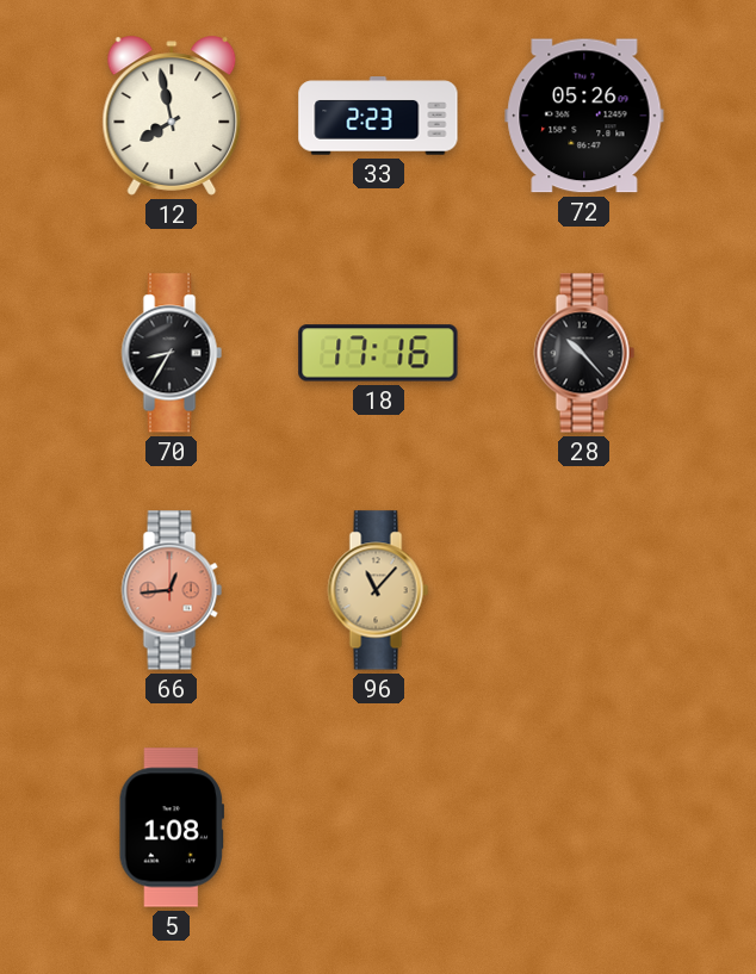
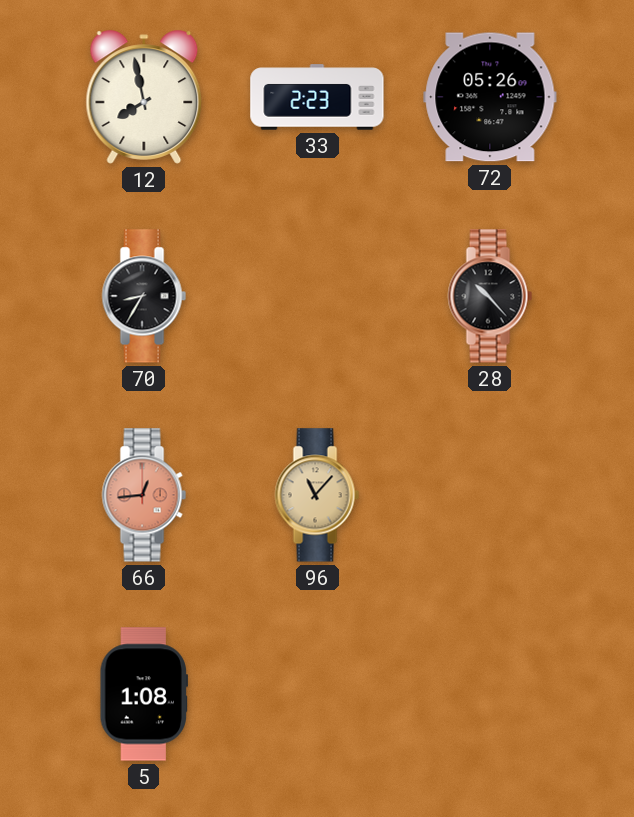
18: 17:16 -> none
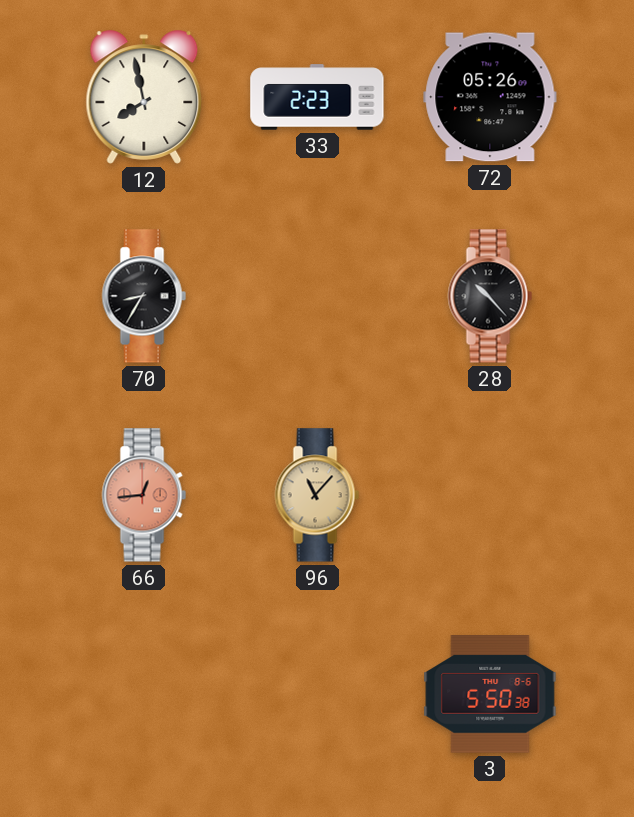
5: 1:08 -> none
3: none -> 5:50
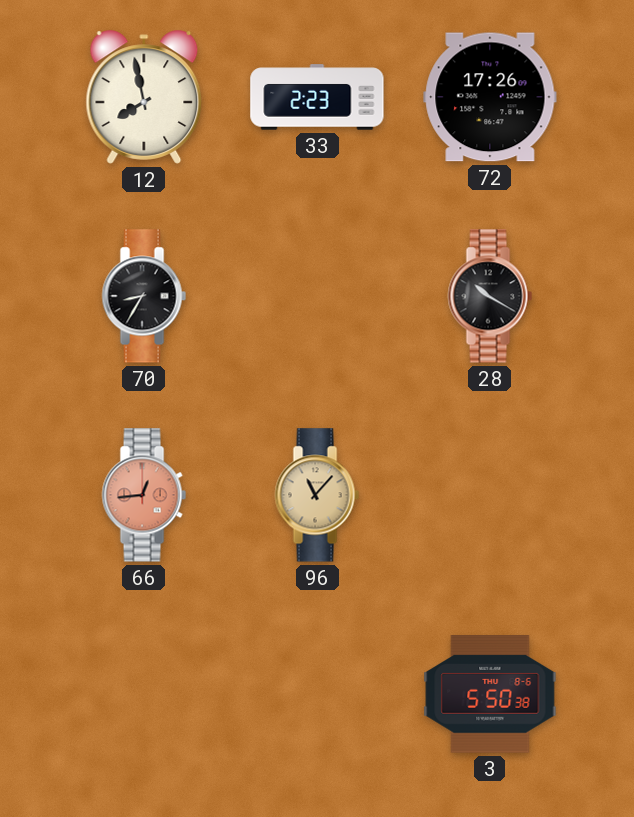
72: 05:26 -> 17:26
28: 10:23 -> 10:20
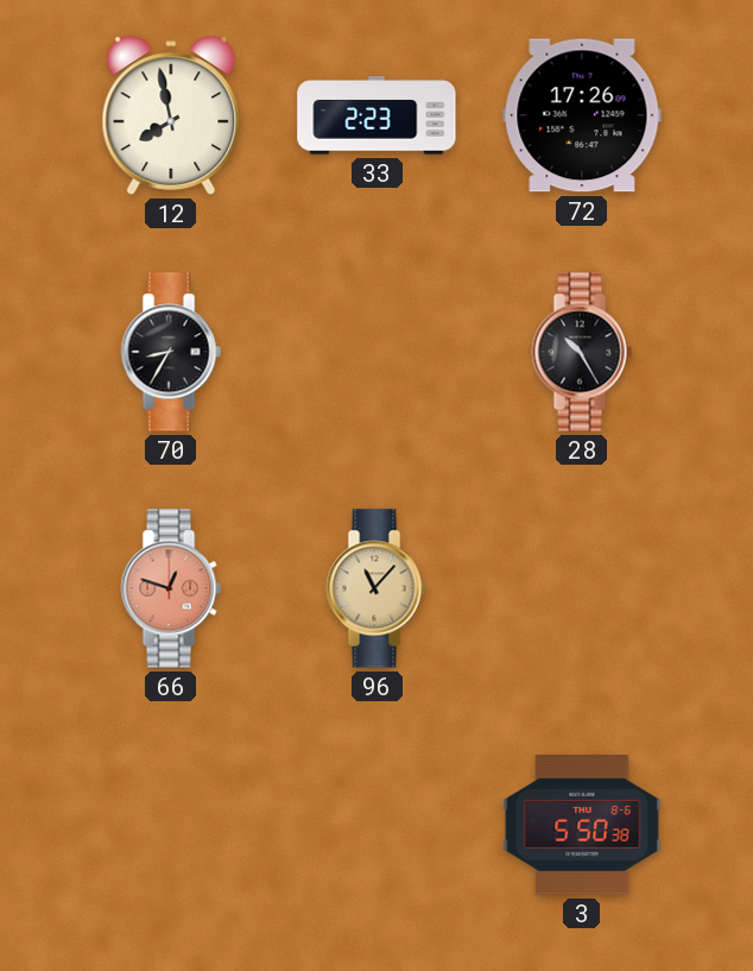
28: 10:20 -> 10:25
66: 12:44 -> 12:48
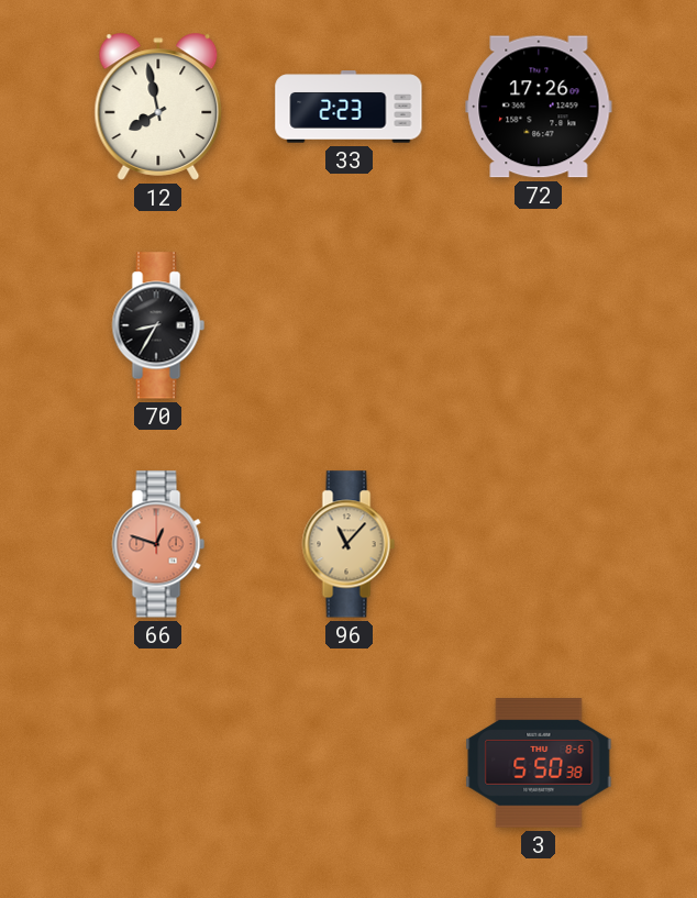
28: 10:25 -> none
